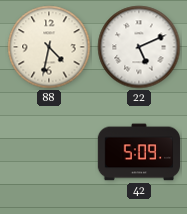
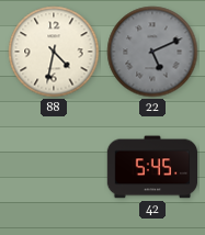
22 dial: white -> grey
42: 5:09 -> 5:45
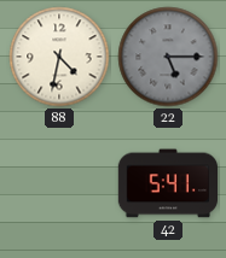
22: 5:11 -> 5:15
42: 5:45 -> 5:41
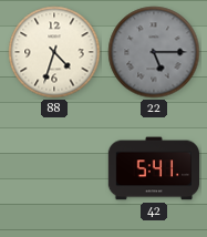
88: 4:32 -> 4:33
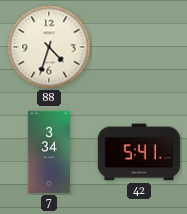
22: 5:15 -> none
7: none -> 3:34
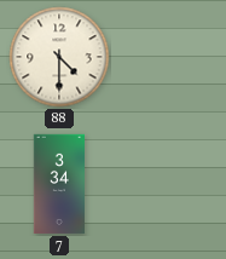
88: 4:33 -> 4:30
42: 5:41 -> none
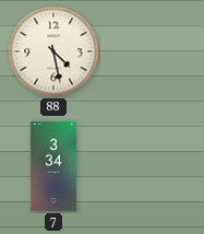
88: 4:30 -> 4:28
